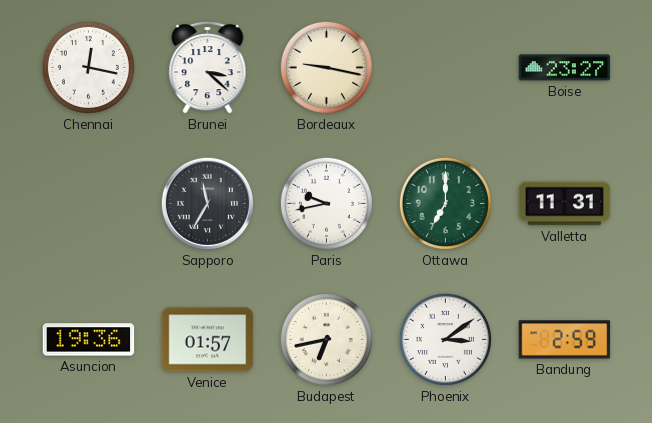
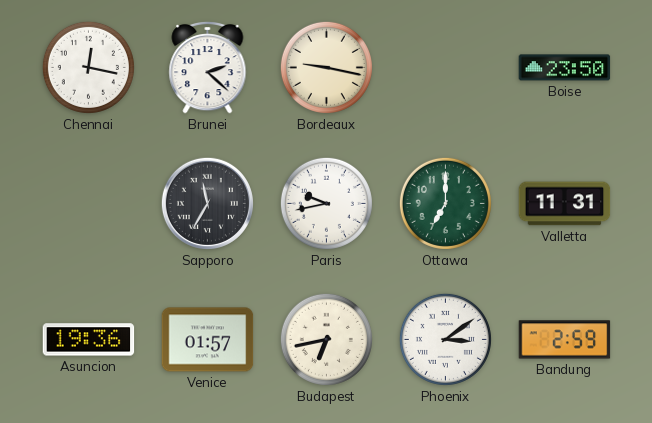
Brunei: 3:22 -> 2:22
Boise: 23:27 -> 23:50
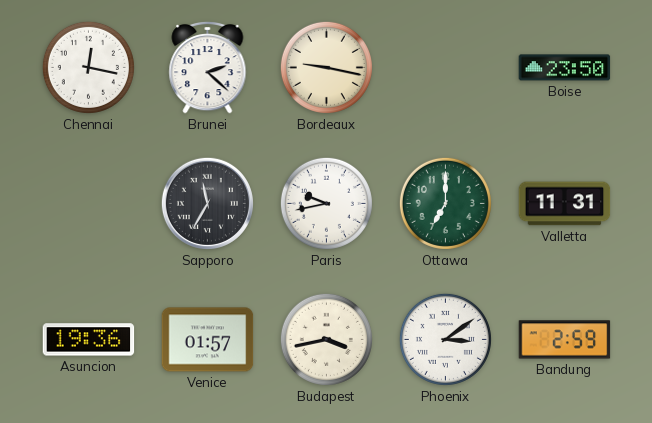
Budapest: 6:43 -> 3:43
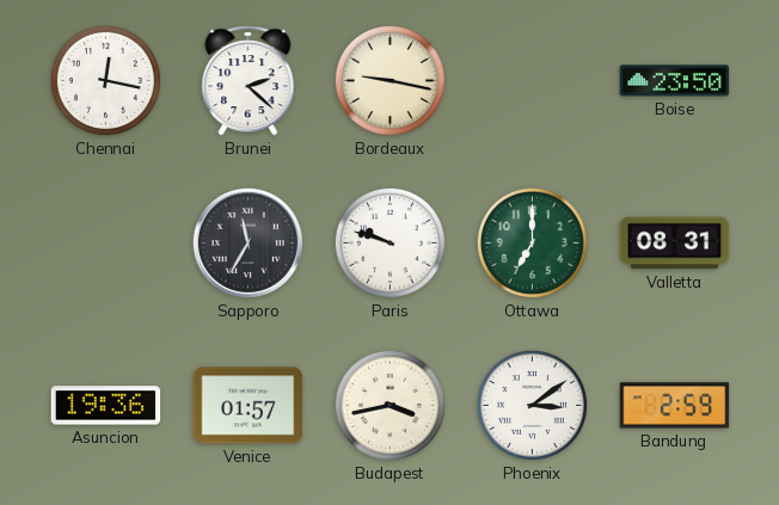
Paris: 9:43 -> 9:48
Valletta: 11:31 -> 08:31
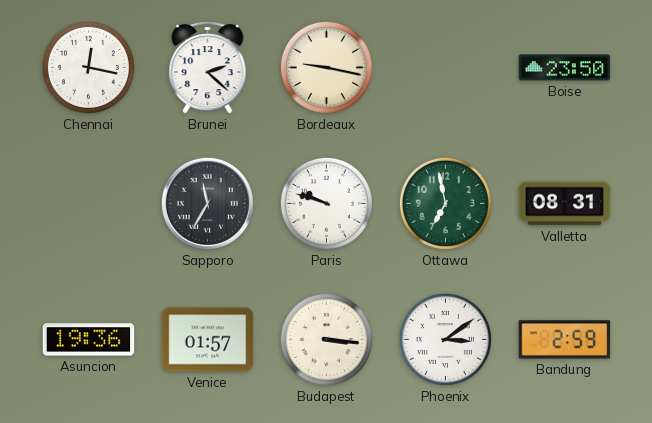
Ottawa: 7:00 -> 6:58
Budapest: 3:43 -> 3:16
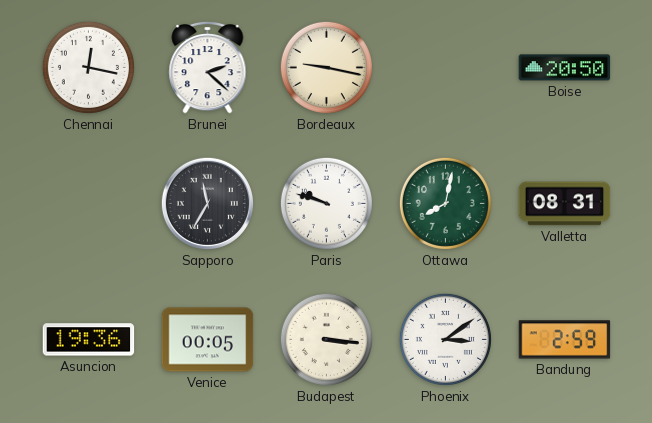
Boise: 23:50 -> 20:50
Ottawa: 6:58 -> 8:02
Venice: 01:57 -> 00:05
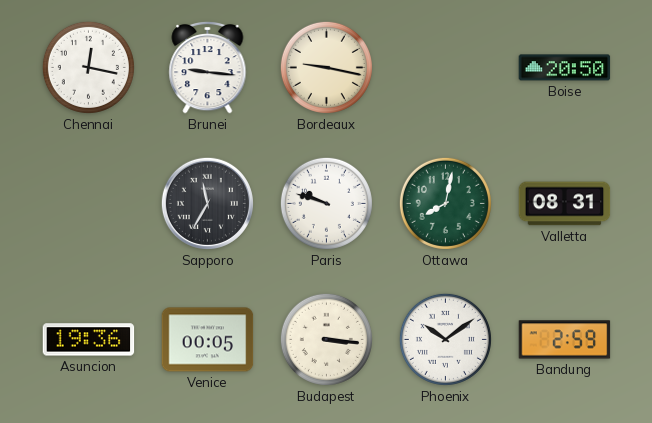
Brunei: 2:22 -> 9:16
Phoenix: 3:09 -> 10:09
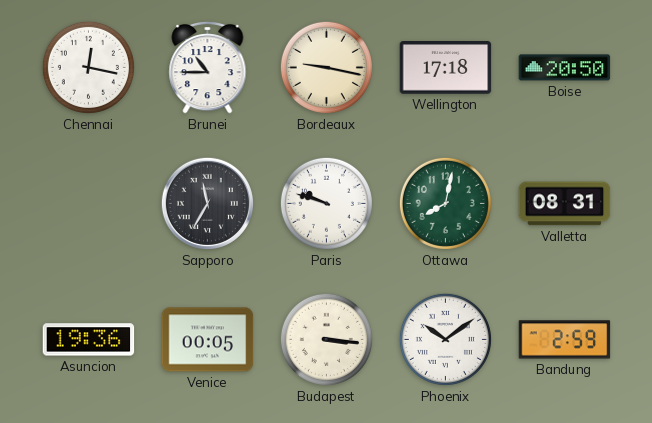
Brunei: 9:16 -> 10:45
Wellington: none -> 17:18
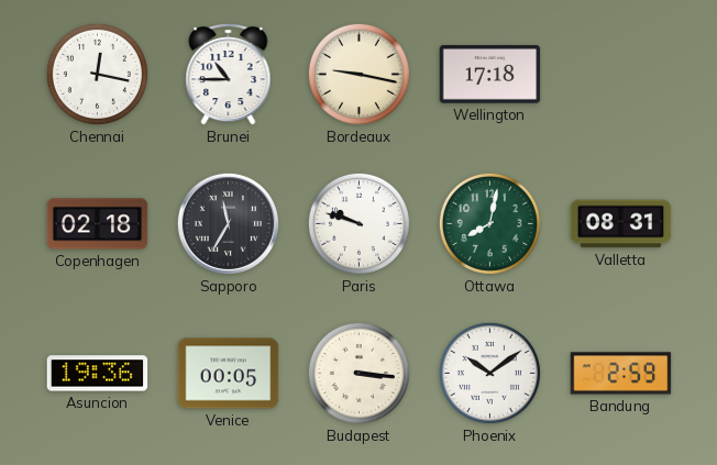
Boise: 20:50 -> none
Copenhagen: none -> 02:18
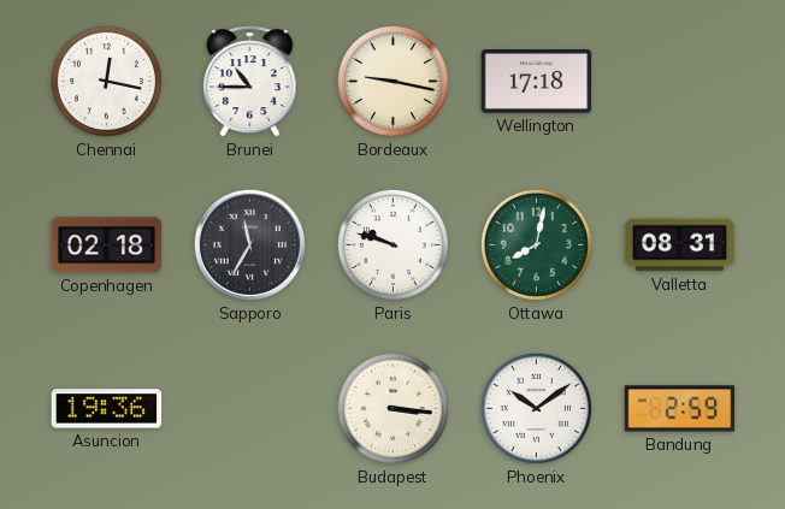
Venice: 00:05 -> none
